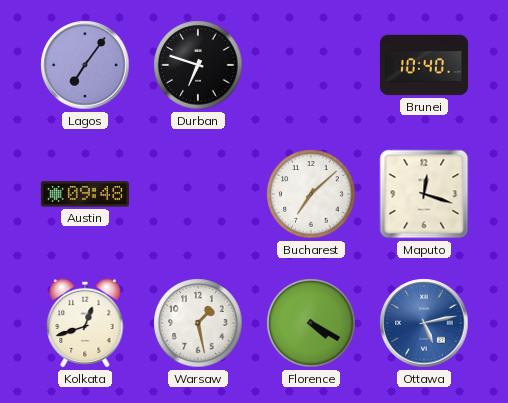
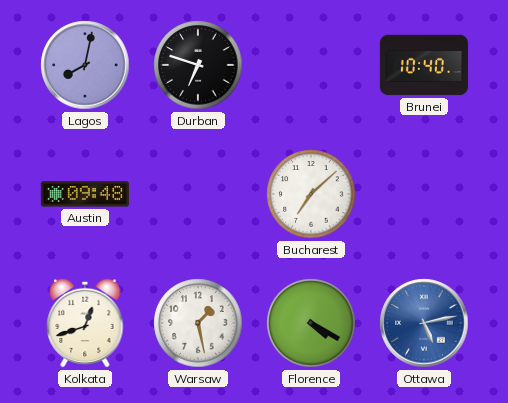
Lagos: 7:06 -> 8:02
Maputo: 12:18 -> none
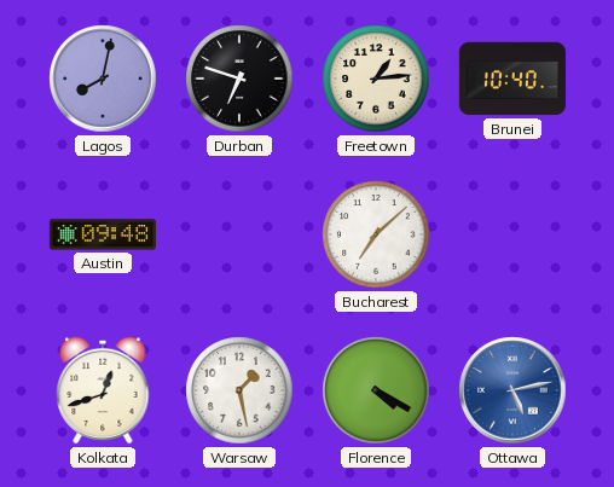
Freetown: none -> 1:14
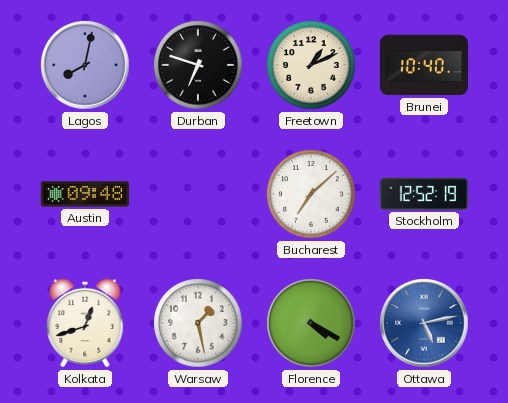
Freetown: 1:14 -> 1:11
Stockholm: none -> 12:52
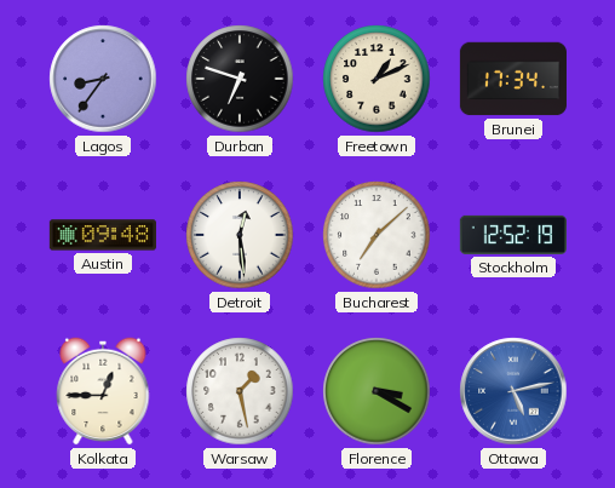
Lagos: 8:02 -> 8:36
Brunei: 10:40 -> 17:34
Detroit: none -> 12:29
Kolkata: 12:42 -> 12:45
Florence: 4:20 -> 3:20
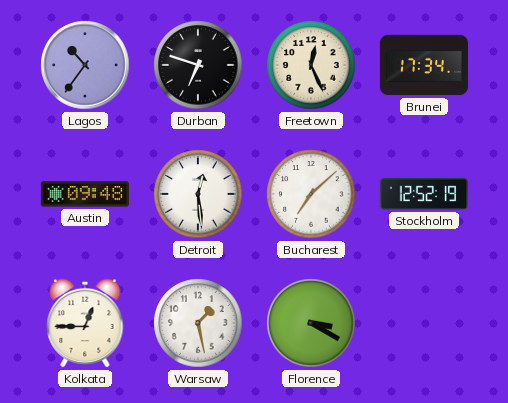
Lagos: 8:36 -> 10:36
Freetown: 1:11 -> 12:26
Ottawa: 5:13 -> none
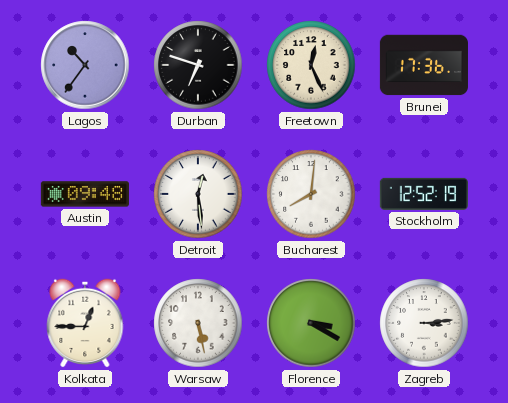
Brunei: 17:34 -> 17:36
Bucharest: 7:08 -> 8:01
Warsaw: 1:28 -> 5:28
Zagreb: none -> 3:14
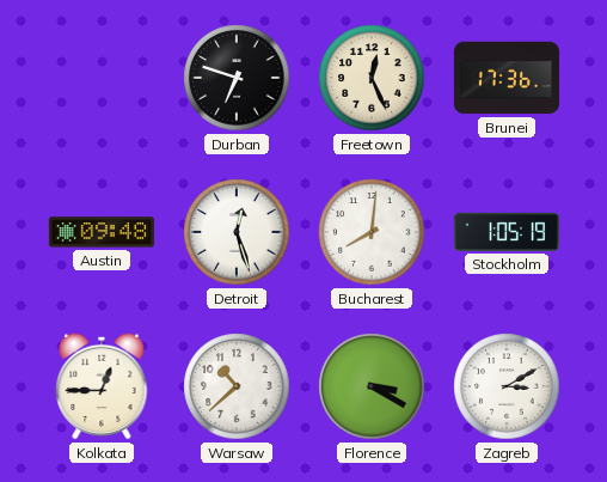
Lagos: 10:36 -> none
Detroit: 12:29 -> 12:27
Stockholm: 12:52 -> 1:05
Warsaw: 5:28 -> 10:38
Zagreb: 3:14 -> 3:10
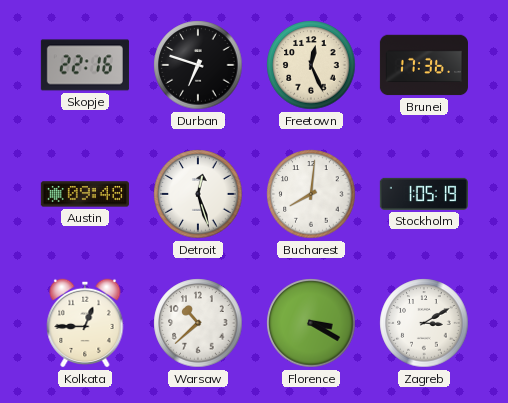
Skopje: none -> 22:16
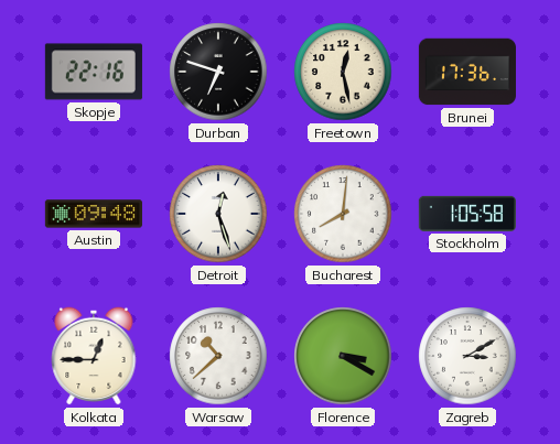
Freetown: 12:26 -> 12:28
Stockholm: 1:05:19 -> 1:05:58
